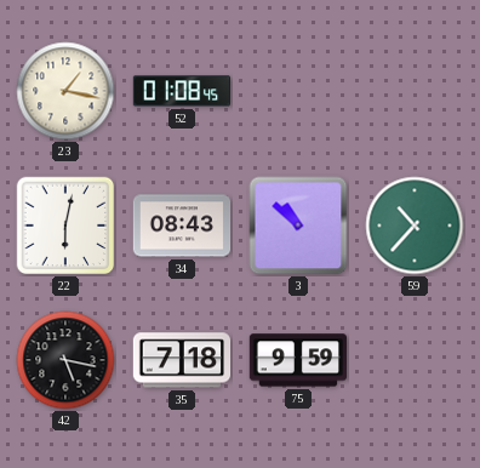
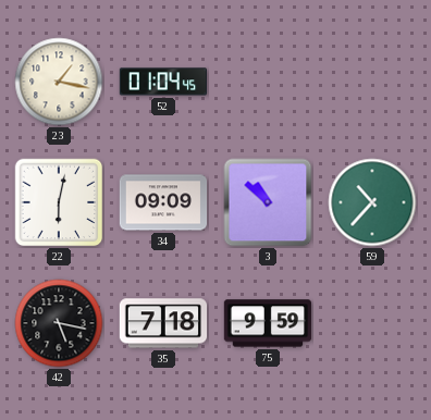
52: 01:08 -> 01:04
34: 08:43 -> 09:09
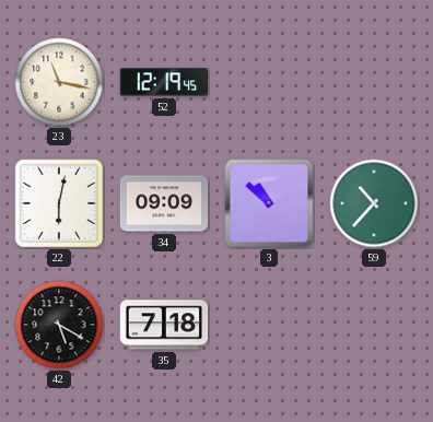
23: 1:17 -> 11:17
52: 01:04 -> 12:19
42: 5:17 -> 5:20
75: 9:59 -> none
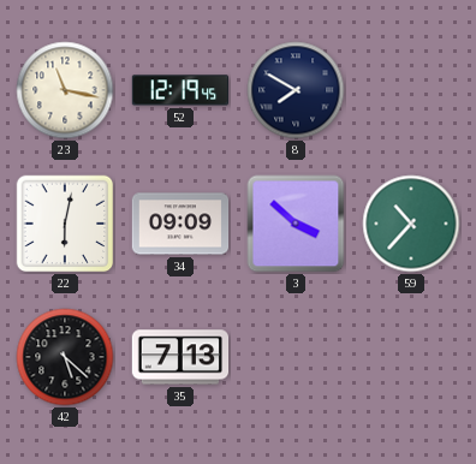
8: none -> 7:50
3: 10:52 -> 3:52
42: 5:20 -> 5:22
35: 7:18 -> 7:13
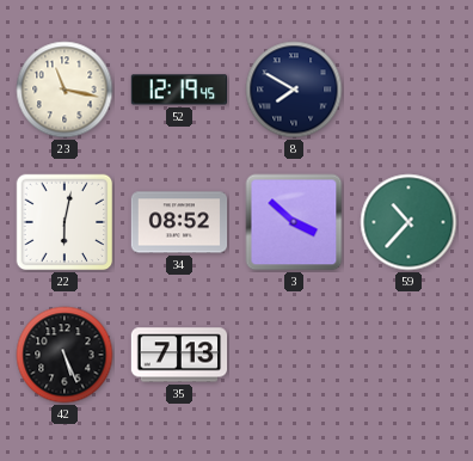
34: 09:09 -> 08:52
42: 5:22 -> 5:26
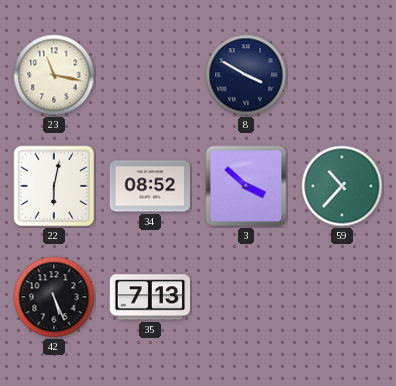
52: 12:19 -> none
8: 7:50 -> 3:50
